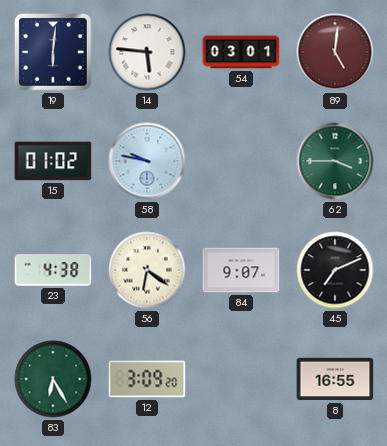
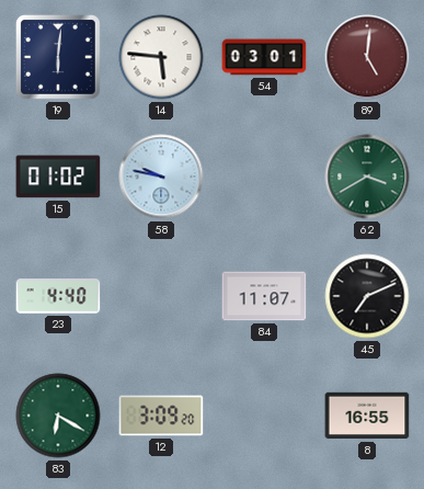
62: 3:45 -> 3:40
23: 4:38 -> 4:40
56: 6:21 -> none
84: 9:07 -> 11:07
83: 6:25 -> 6:20
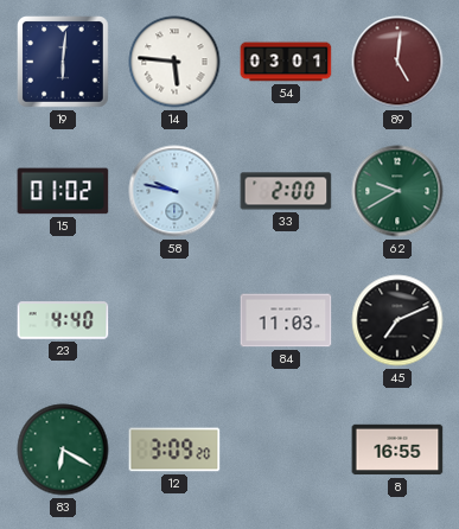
33: none -> 2:00
62: 3:40 -> 9:40
84: 11:07 -> 11:03
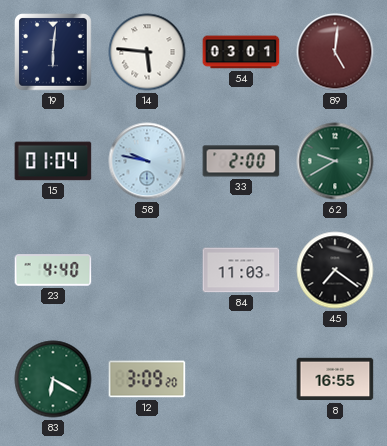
15: 01:02 -> 01:04
45: 7:11 -> 7:21
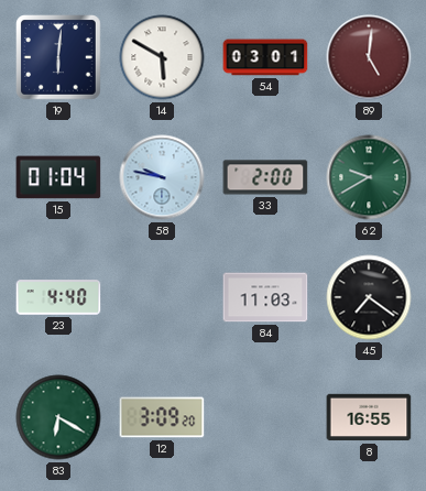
14: 5:46 -> 5:50
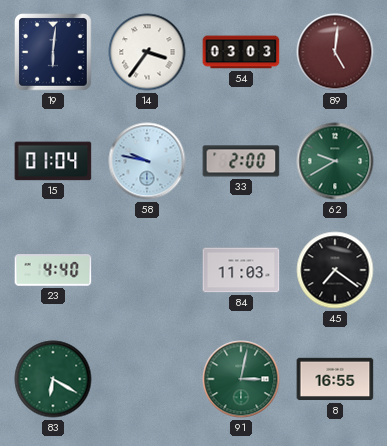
14: 5:50 -> 3:36
54: 03:01 -> 03:03
12: 3:09 -> none
91: none -> 3:02
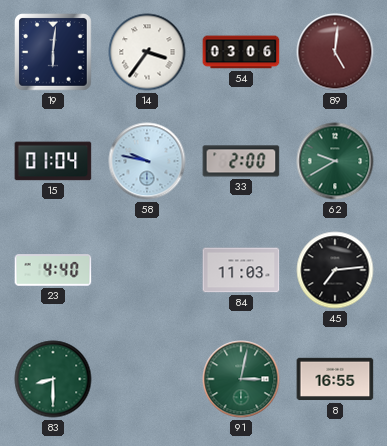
54: 03:03 -> 03:06
45: 7:21 -> 7:14
83: 6:20 -> 8:30
